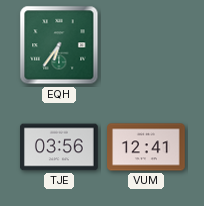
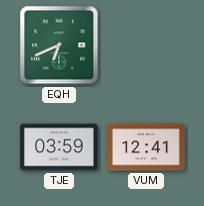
EQH: 6:36 -> 6:41
TJE: 03:56 -> 03:59
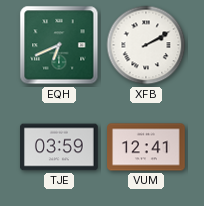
XFB: none -> 2:10
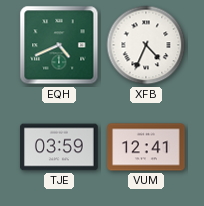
EQH: 6:41 -> 4:41
XFB: 2:10 -> 4:34
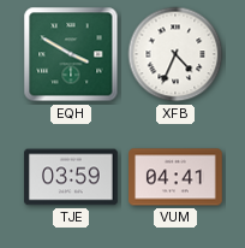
EQH: 4:41 -> 3:50
VUM: 12:41 -> 04:41
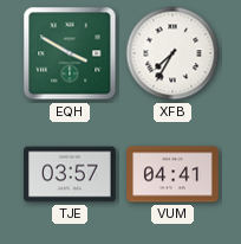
XFB: 4:34 -> 7:35
TJE: 03:59 -> 03:57
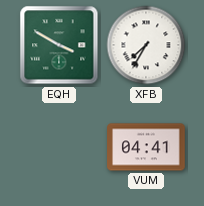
TJE: 03:57 -> none
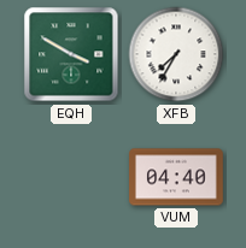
VUM: 04:41 -> 04:40
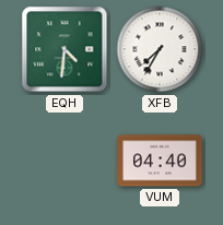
EQH: 3:50 -> 4:31
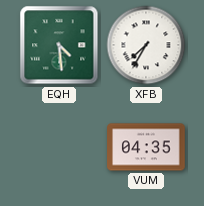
EQH: 4:31 -> 4:29
VUM: 04:40 -> 04:35
